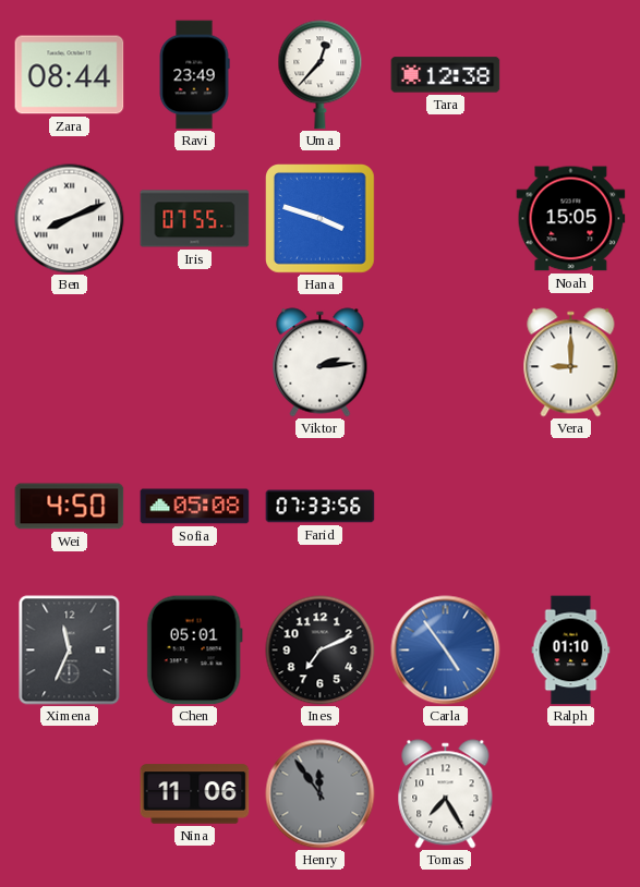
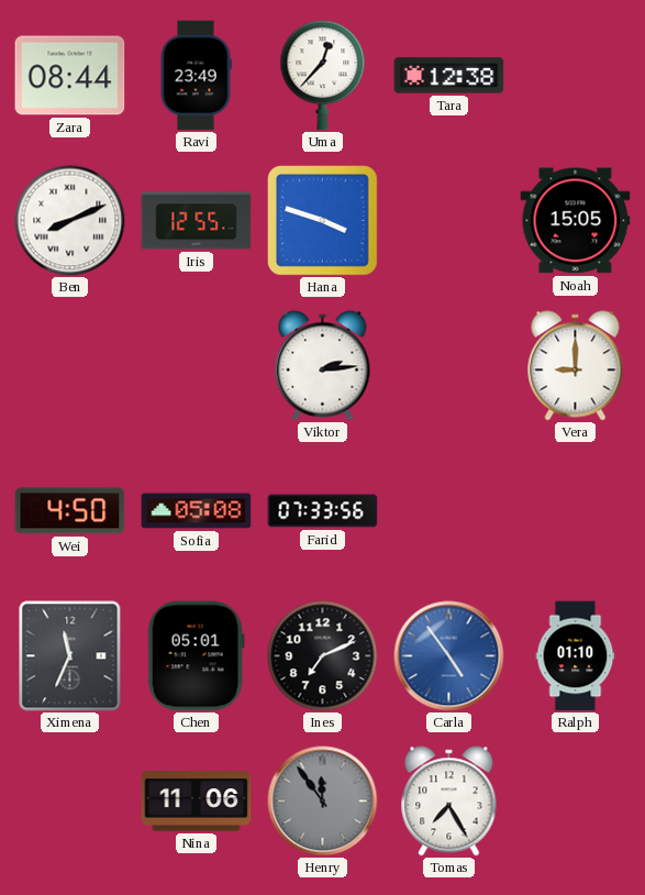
Iris: 07:55 -> 12:55
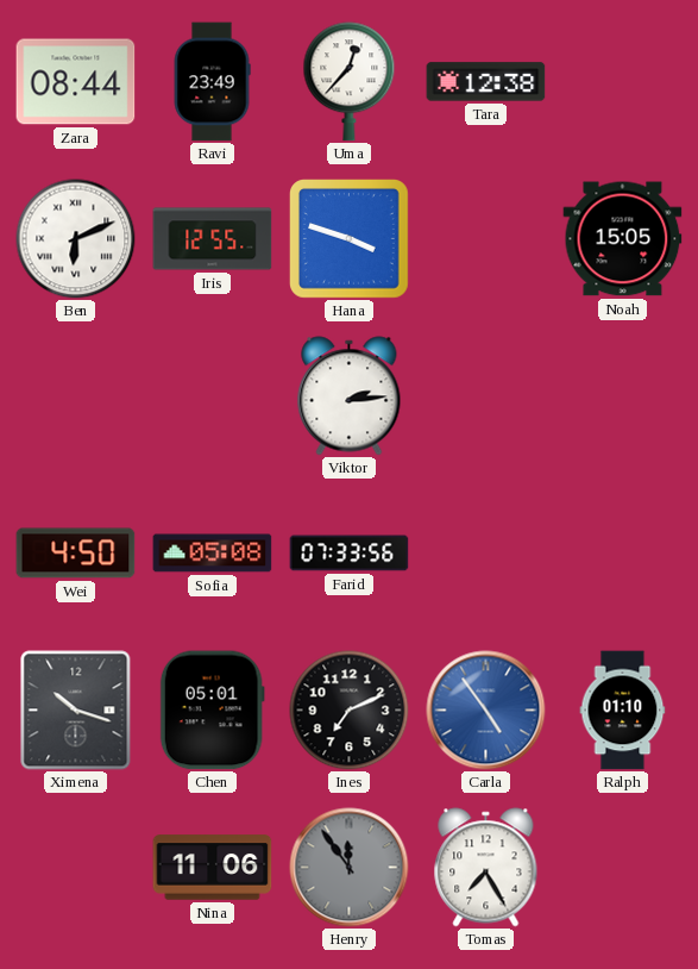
Ben: 8:11 -> 6:11
Vera: 9:00 -> none
Ximena: 11:34 -> 10:18
